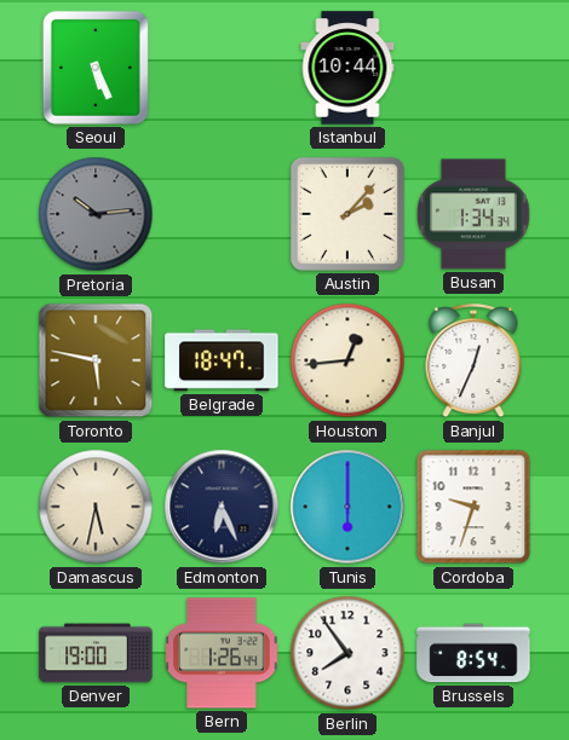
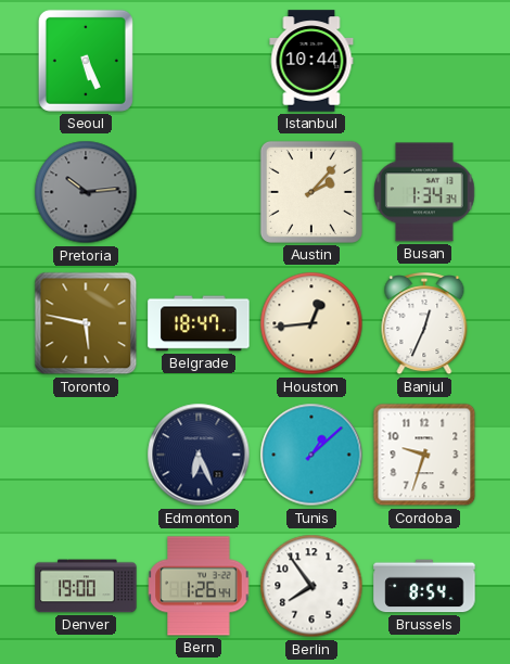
Damascus: 5:32 -> none
Tunis: 6:00 -> 1:08
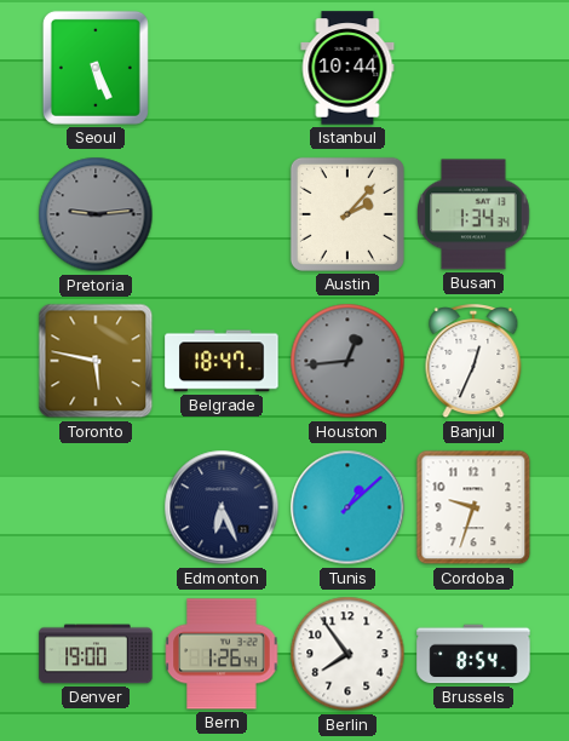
Pretoria: 10:14 -> 9:14
Houston dial: cream -> grey
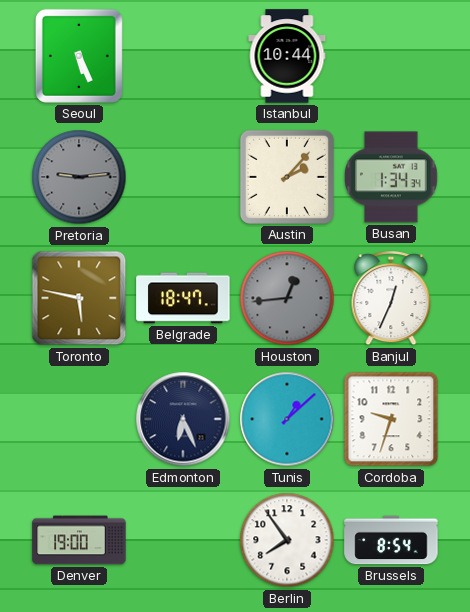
Bern: 1:26 -> none
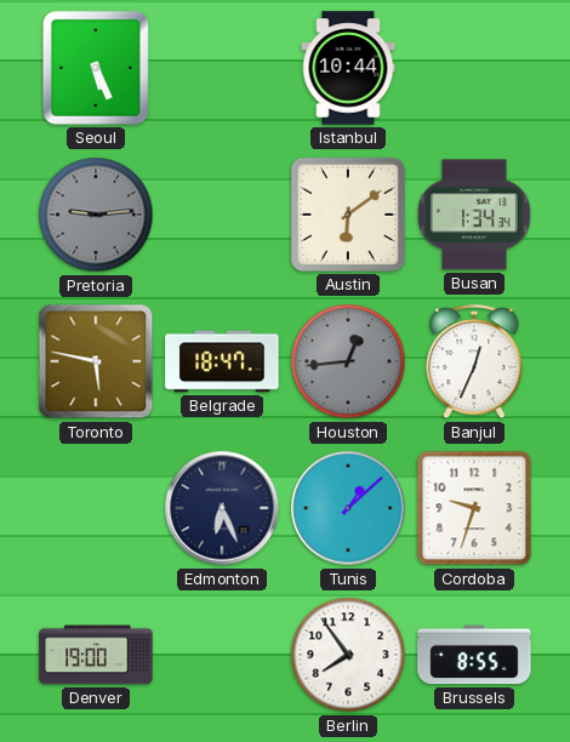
Austin: 2:07 -> 6:09
Brussels: 8:54 -> 8:55
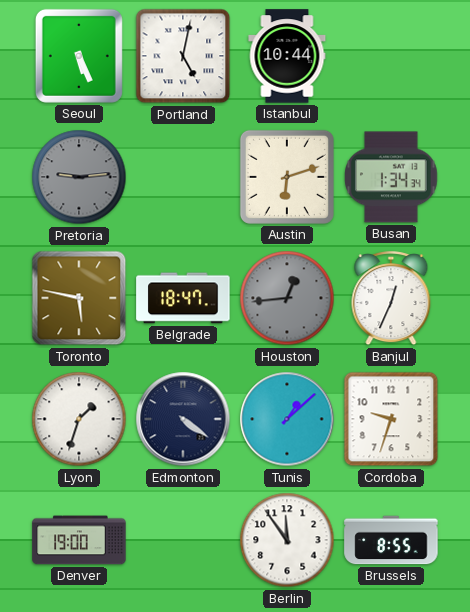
Portland: none -> 5:02
Austin: 6:09 -> 6:12
Lyon: none -> 1:33
Edmonton: 6:26 -> 4:21
Berlin: 7:54 -> 11:54
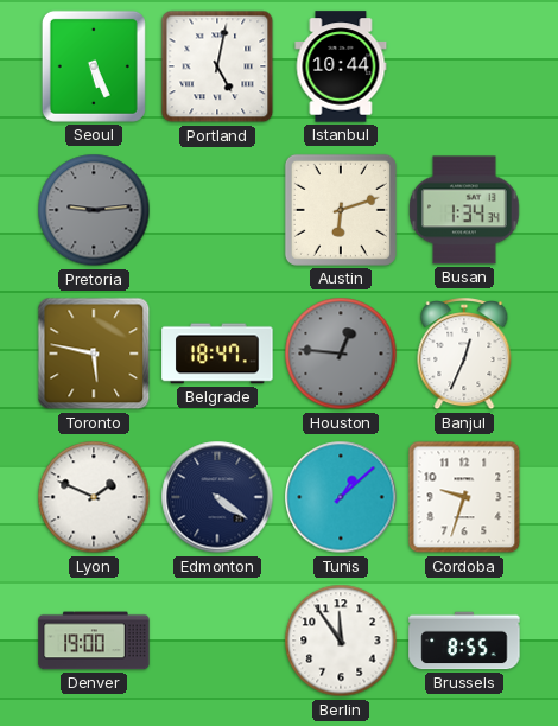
Houston: 12:44 -> 12:46
Lyon: 1:33 -> 1:49
